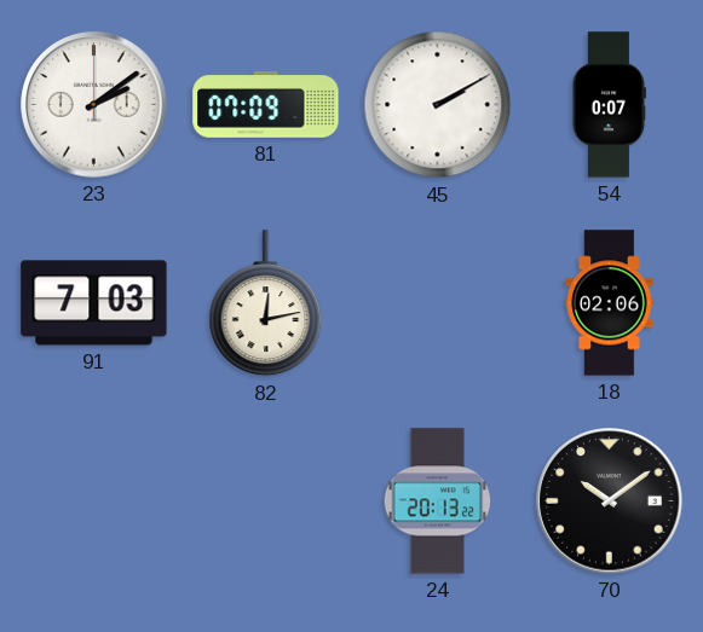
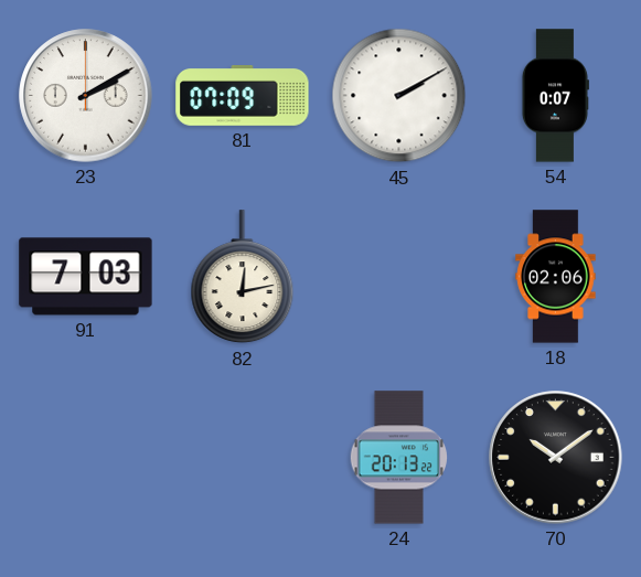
23: 2:09 -> 2:10
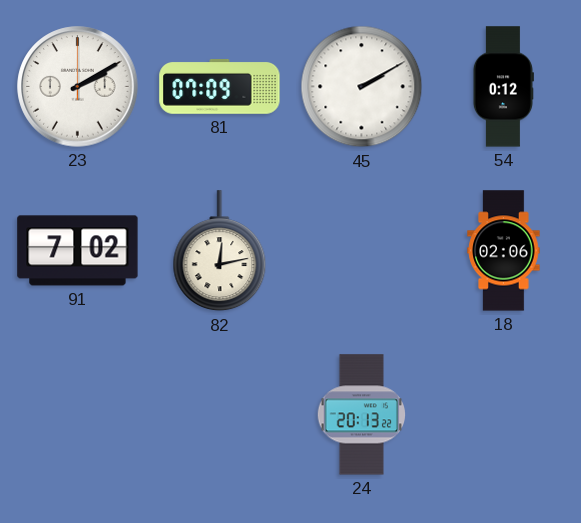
54: 0:07 -> 0:12
91: 7:03 -> 7:02
70: 10:09 -> none
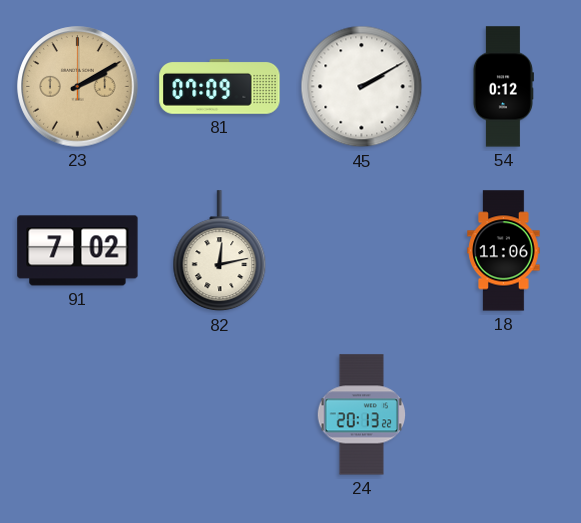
23 dial: white -> champagne
18: 02:06 -> 11:06
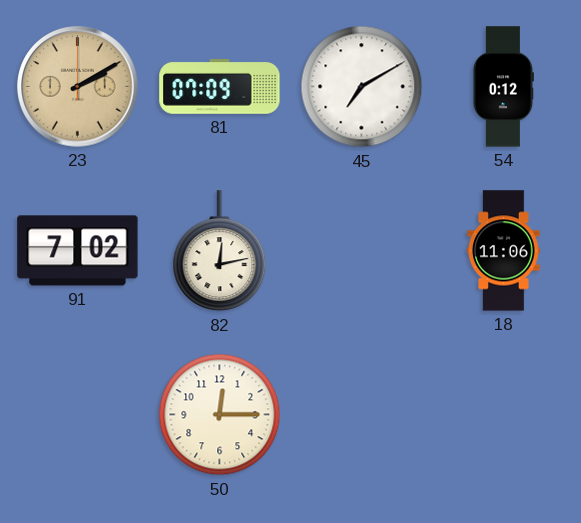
45: 2:10 -> 7:10
50: none -> 12:15
24: 20:13 -> none
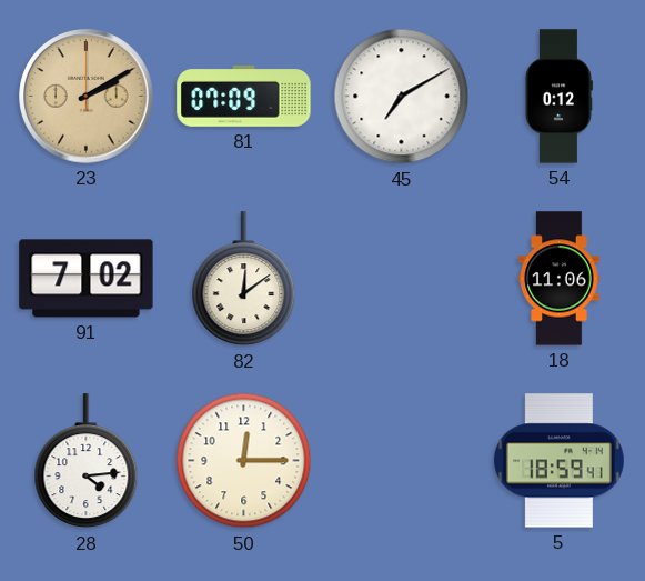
82: 12:13 -> 12:09
28: none -> 4:14
5: none -> 18:59
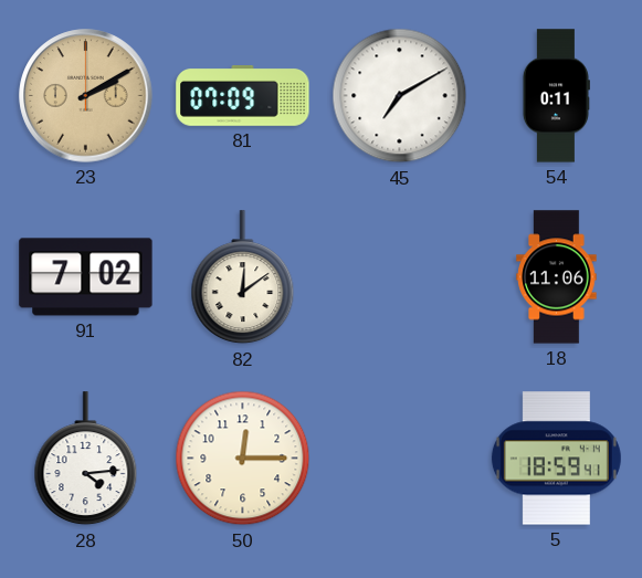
54: 0:12 -> 0:11
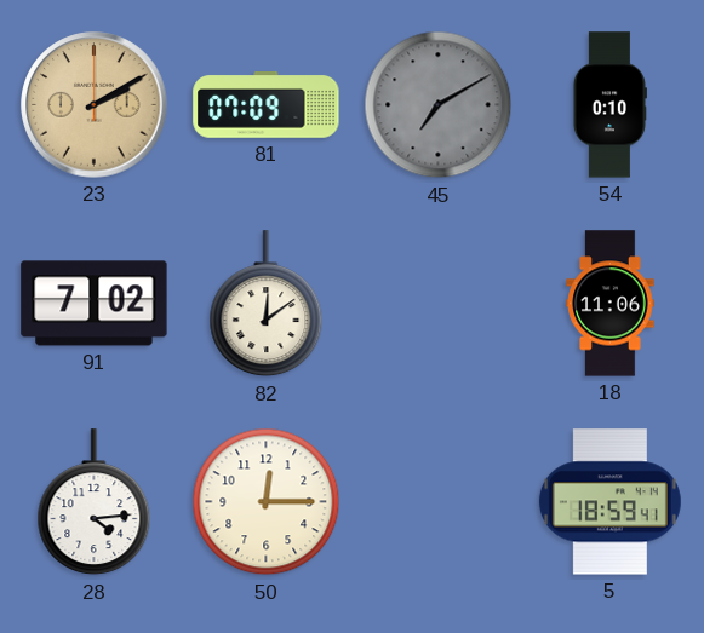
45 dial: white -> grey
54: 0:11 -> 0:10
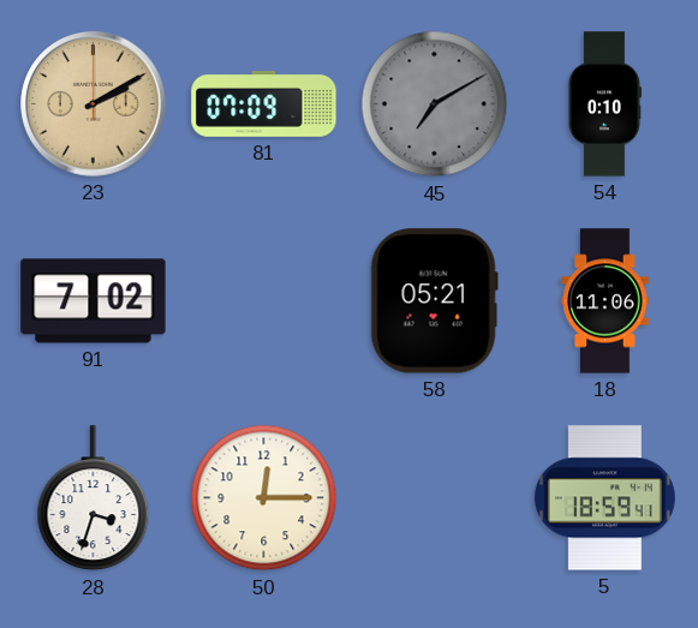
82: 12:09 -> none
58: none -> 05:21
28: 4:14 -> 3:33
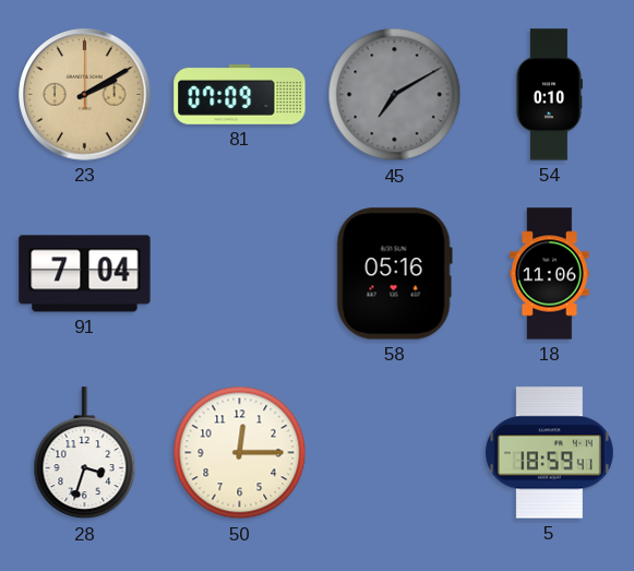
91: 7:02 -> 7:04
58: 05:21 -> 05:16
